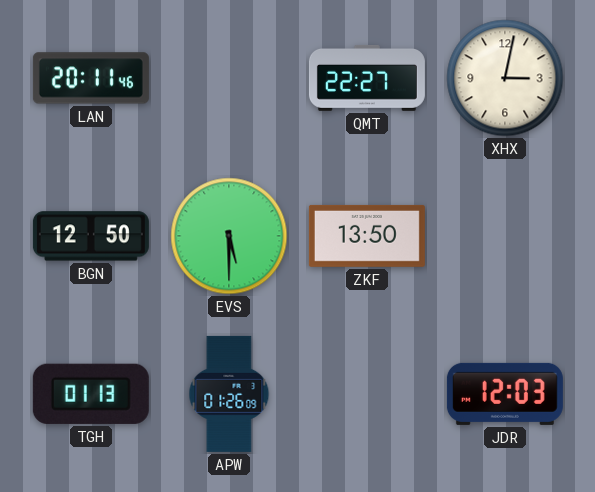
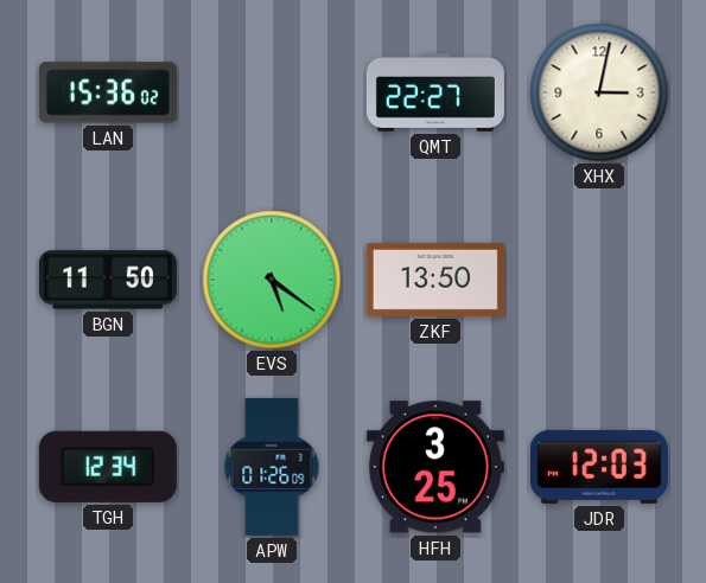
LAN: 20:11 -> 15:36
BGN: 12:50 -> 11:50
EVS: 5:30 -> 5:21
TGH: 01:13 -> 12:34
HFH: none -> 3:25
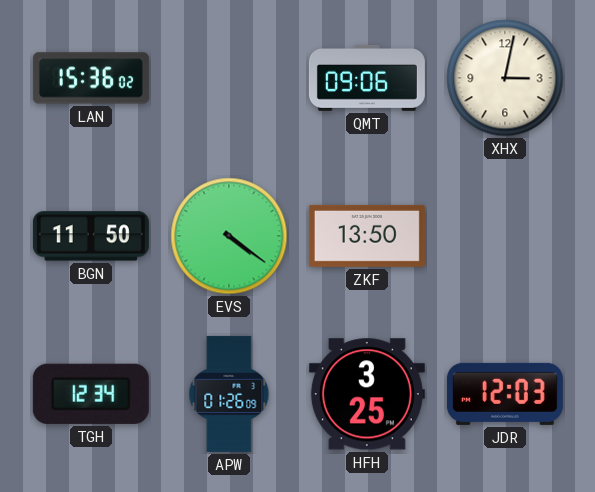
QMT: 22:27 -> 09:06
EVS: 5:21 -> 4:21
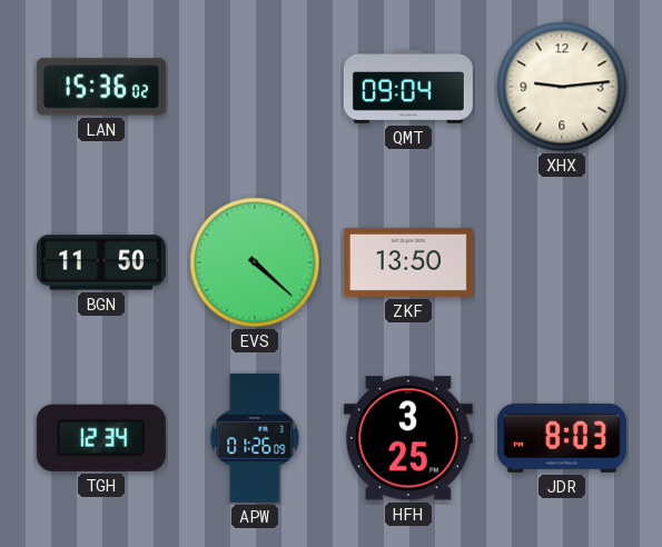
QMT: 09:06 -> 09:04
XHX: 3:02 -> 9:14
EVS: 4:21 -> 4:22
JDR: 12:03 -> 8:03
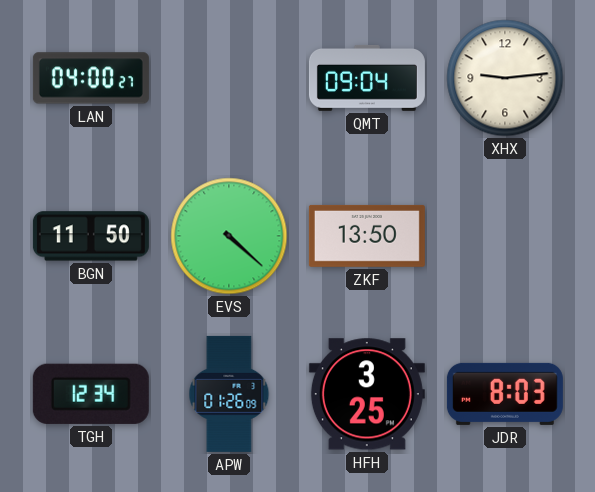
LAN: 15:36 -> 04:00
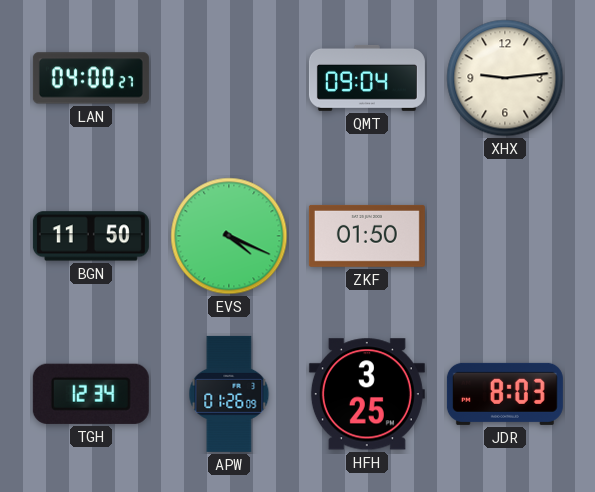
EVS: 4:22 -> 4:19
ZKF: 13:50 -> 01:50
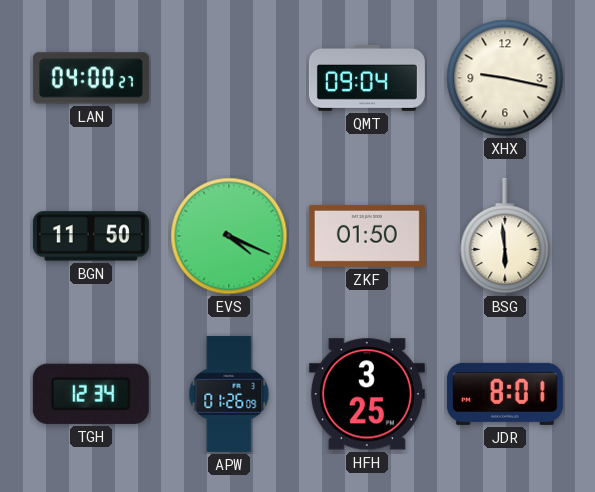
XHX: 9:14 -> 9:17
BSG: none -> 5:59
JDR: 8:03 -> 8:01
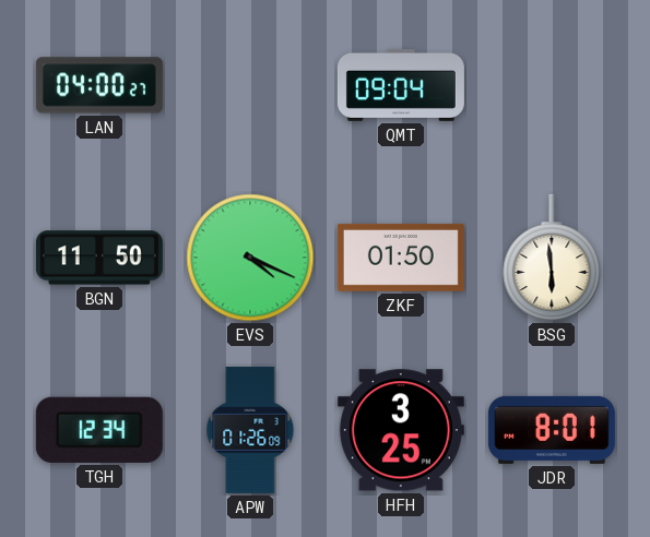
XHX: 9:17 -> none
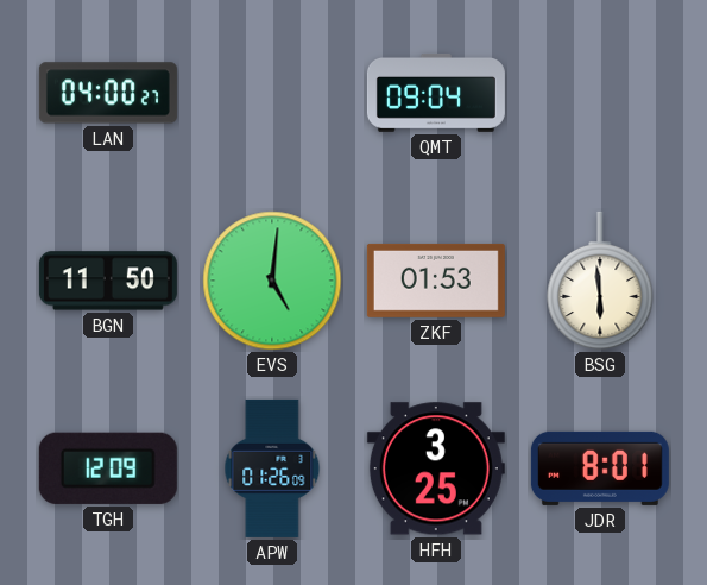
EVS: 4:19 -> 5:01
ZKF: 01:50 -> 01:53
TGH: 12:34 -> 12:09
